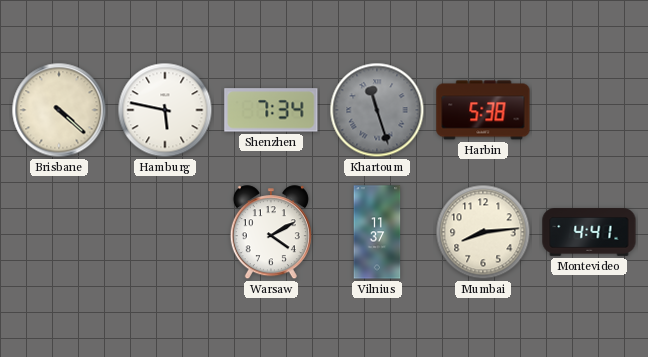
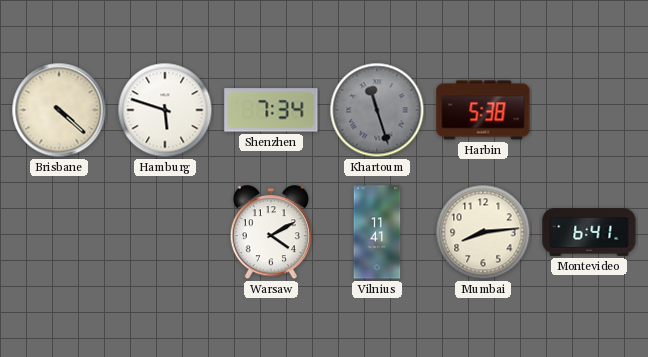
Hamburg: 5:47 -> 5:48
Vilnius: 11:37 -> 11:41
Montevideo: 4:41 -> 6:41
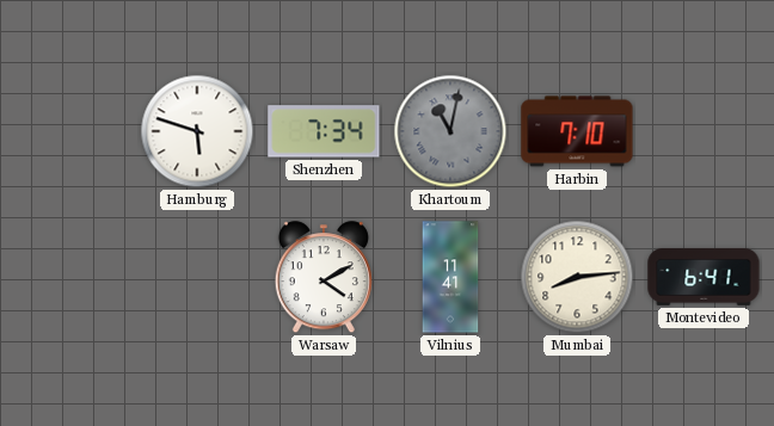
Brisbane: 4:22 -> none
Khartoum: 11:27 -> 11:02
Harbin: 5:38 -> 7:10
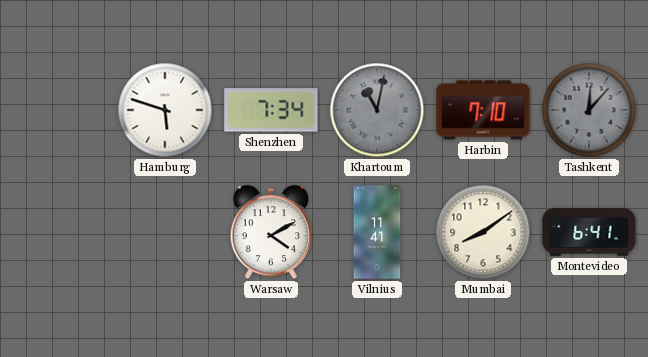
Tashkent: none -> 12:07
Mumbai: 8:14 -> 8:09
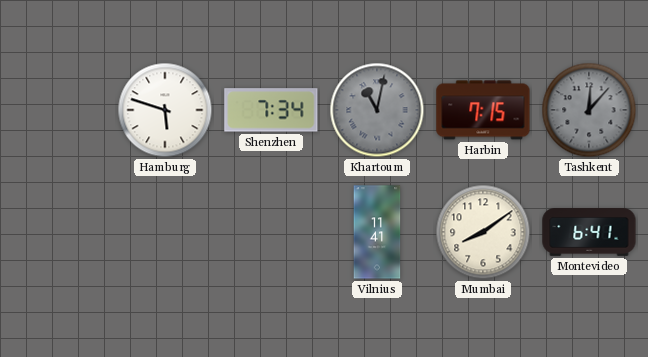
Harbin: 7:10 -> 7:15
Warsaw: 4:10 -> none
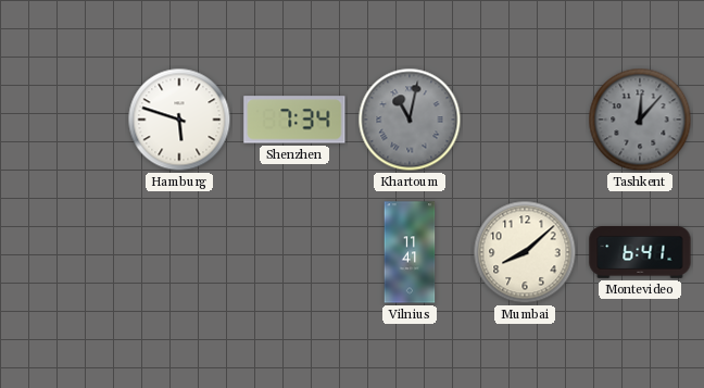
Harbin: 7:15 -> none
Mumbai: 8:09 -> 8:08
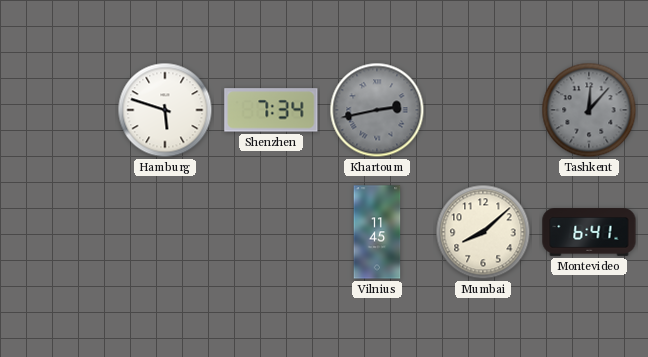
Khartoum: 11:02 -> 2:43
Vilnius: 11:41 -> 11:45
